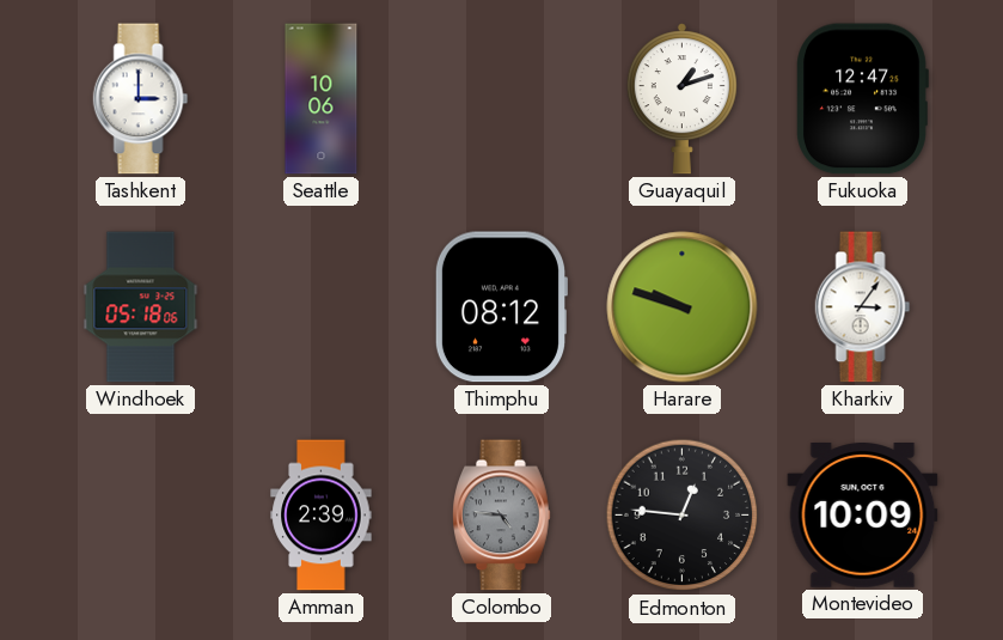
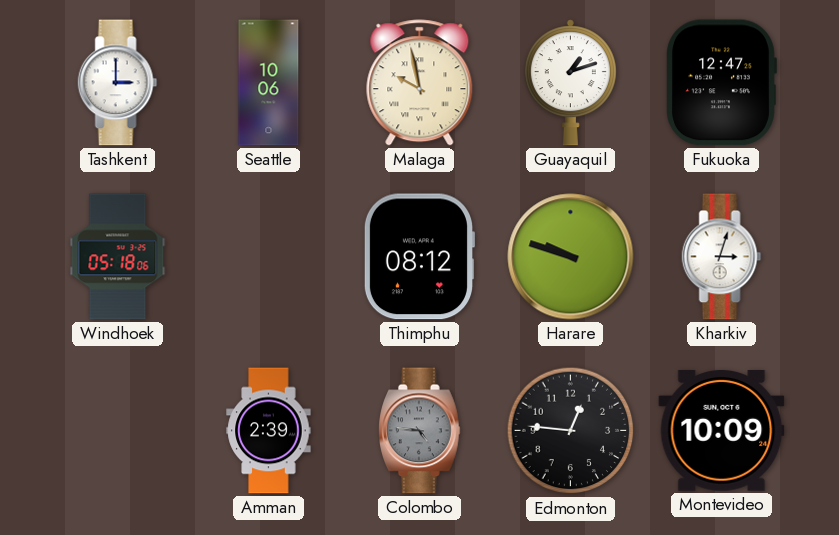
Malaga: none -> 9:58
Kharkiv: 3:06 -> 3:03
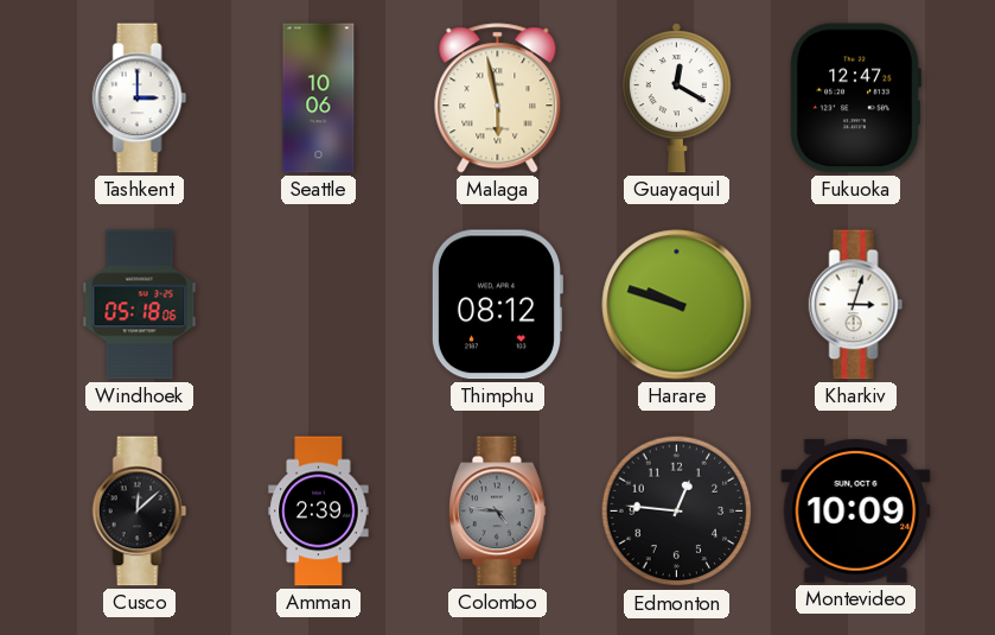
Malaga: 9:58 -> 5:58
Guayaquil: 1:12 -> 12:20
Cusco: none -> 12:08
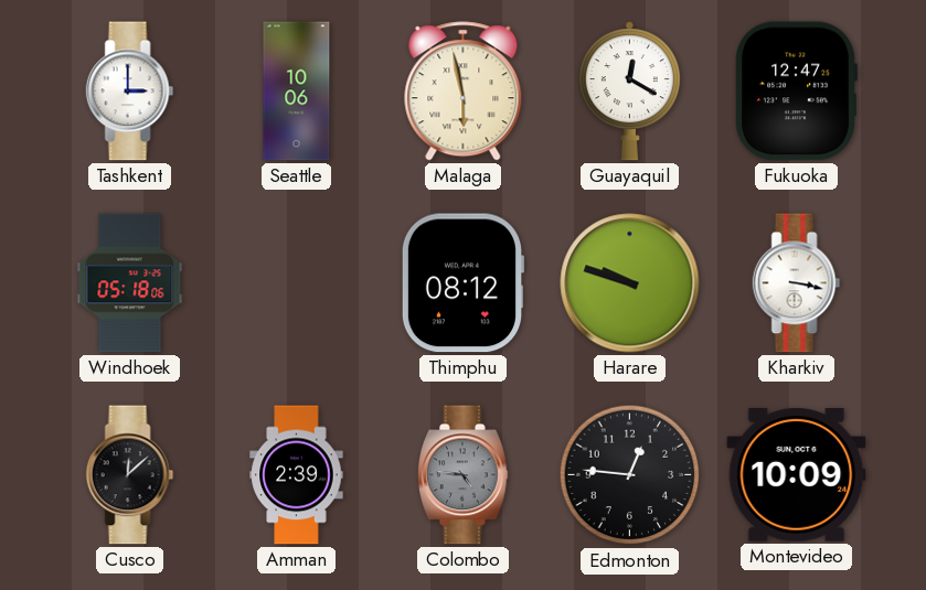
Kharkiv: 3:03 -> 3:17
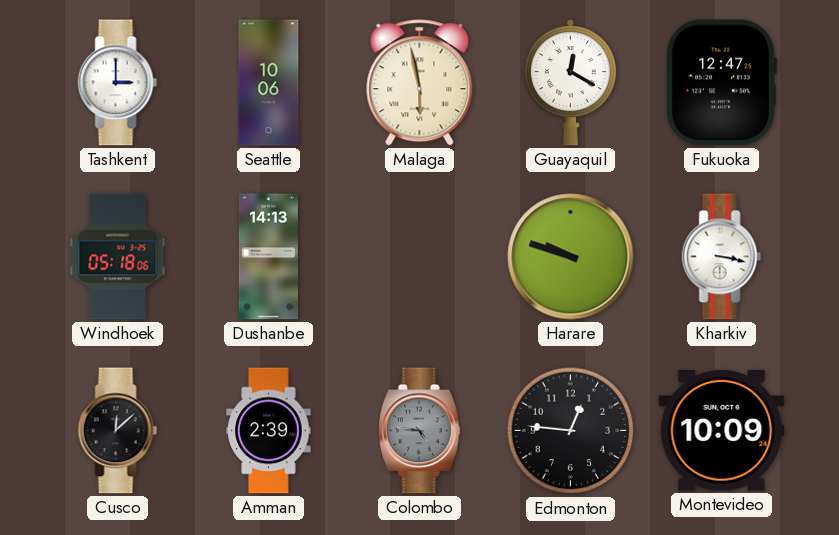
Dushanbe: none -> 14:13
Thimphu: 08:12 -> none
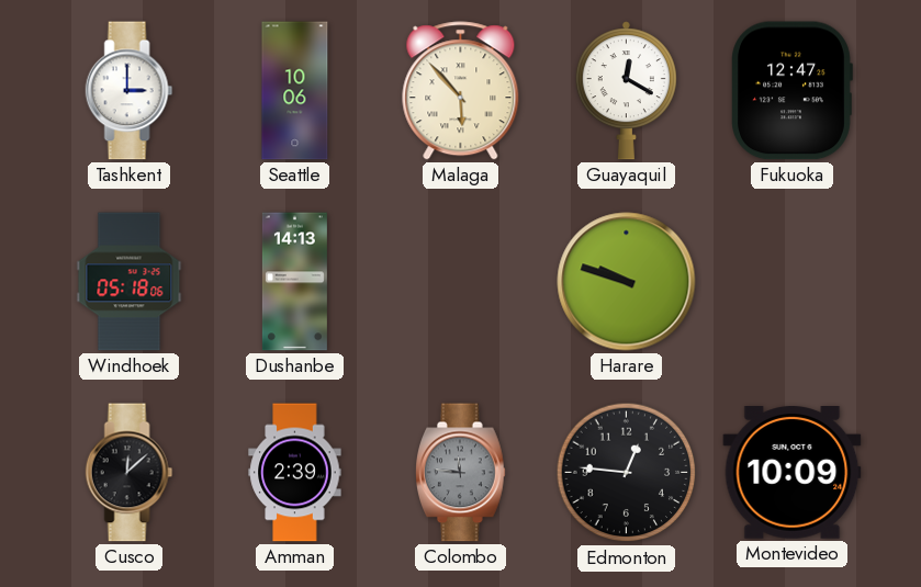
Malaga: 5:58 -> 5:53
Kharkiv: 3:17 -> none
Colombo: 4:46 -> 11:46
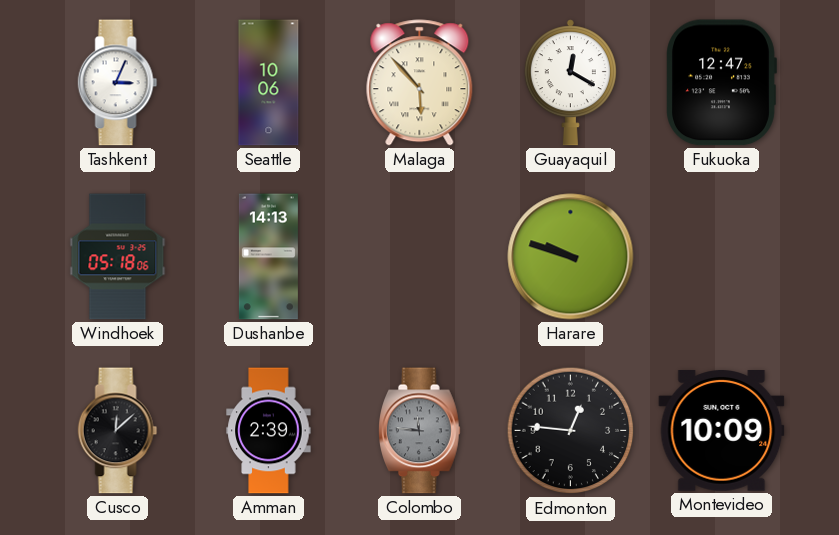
Tashkent: 3:00 -> 3:04
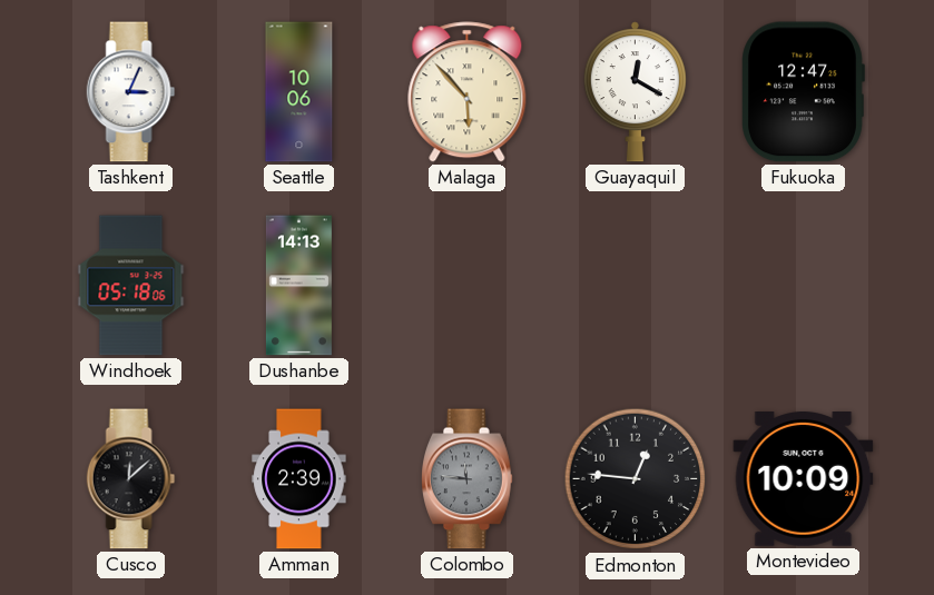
Harare: 9:48 -> none
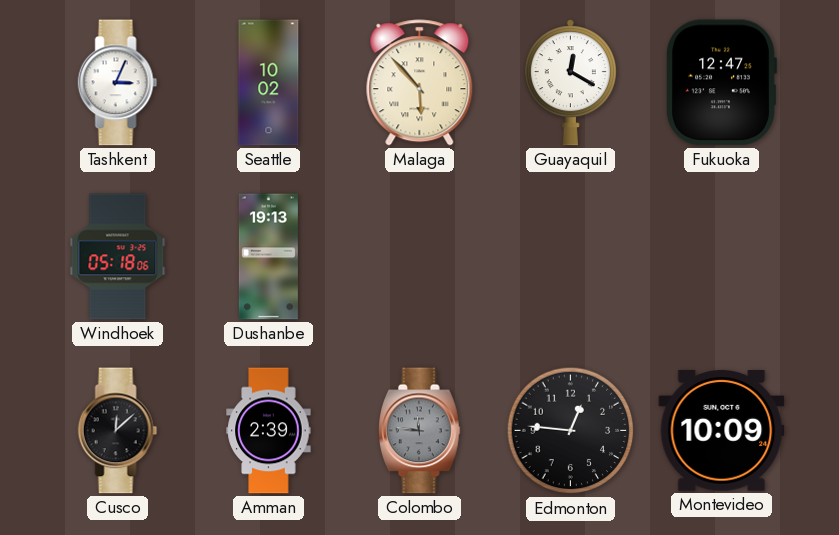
Seattle: 10:06 -> 10:02
Dushanbe: 14:13 -> 19:13
